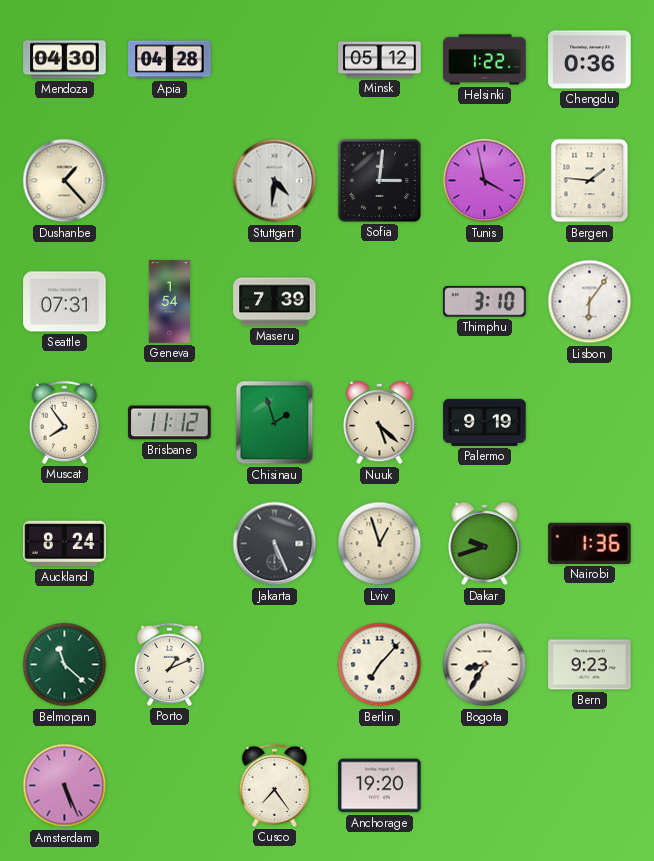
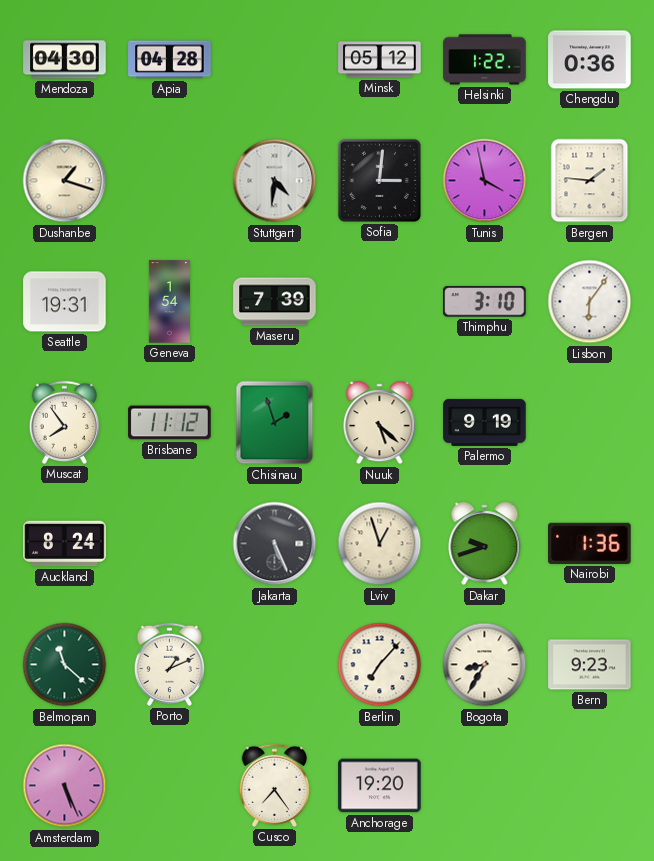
Dushanbe: 1:23 -> 1:18
Seattle: 07:31 -> 19:31
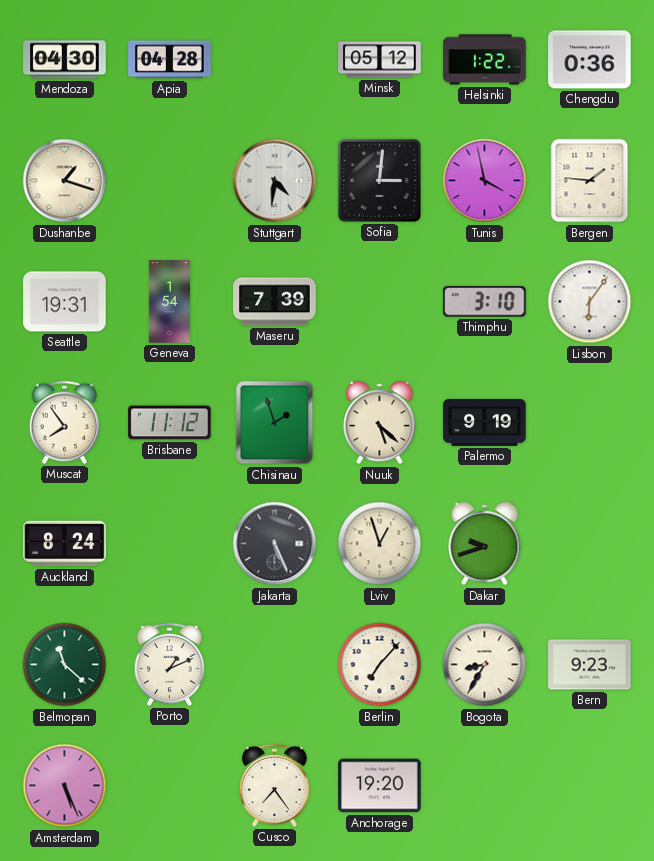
Nairobi: 1:36 -> none
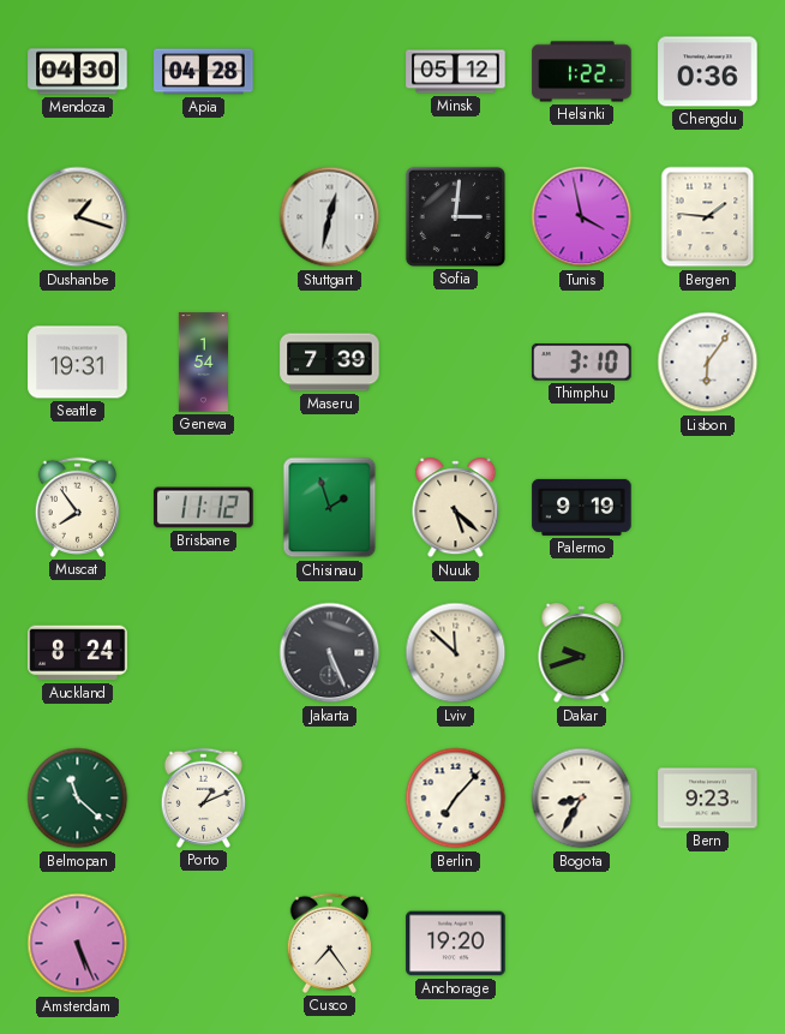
Stuttgart: 4:31 -> 12:32
Lviv: 12:57 -> 11:52
